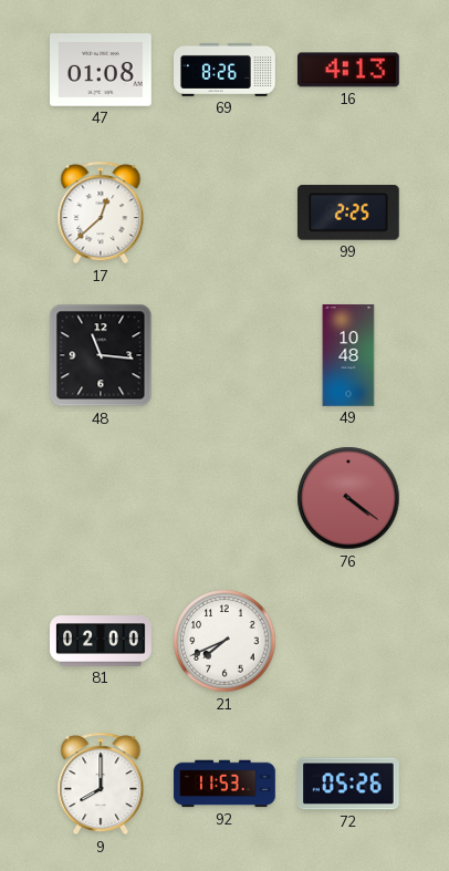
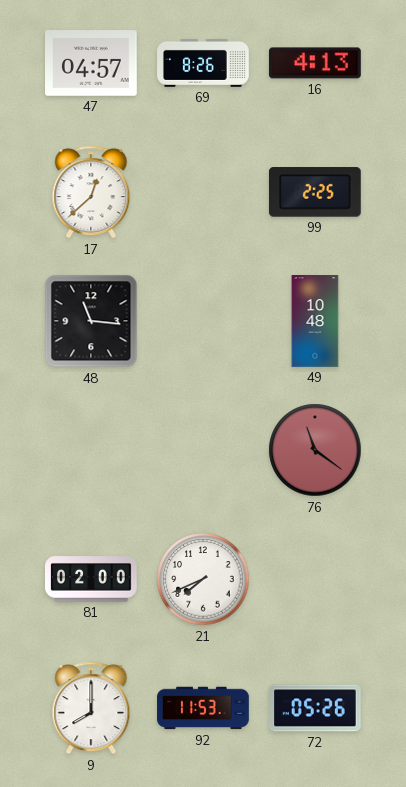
47: 01:08 -> 04:57
76: 4:21 -> 11:21
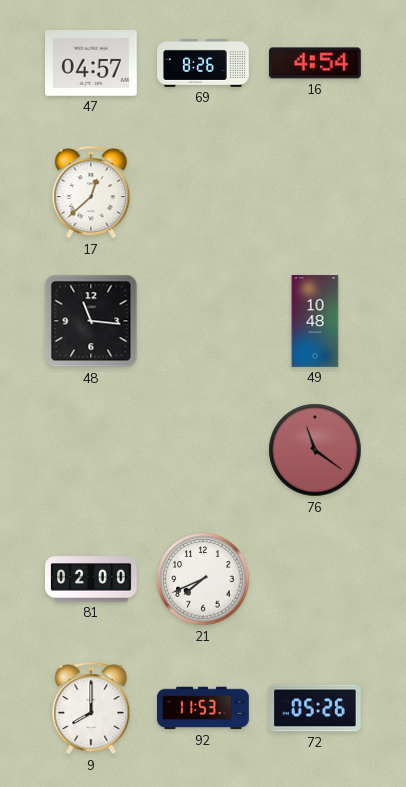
16: 4:13 -> 4:54
99: 2:25 -> none
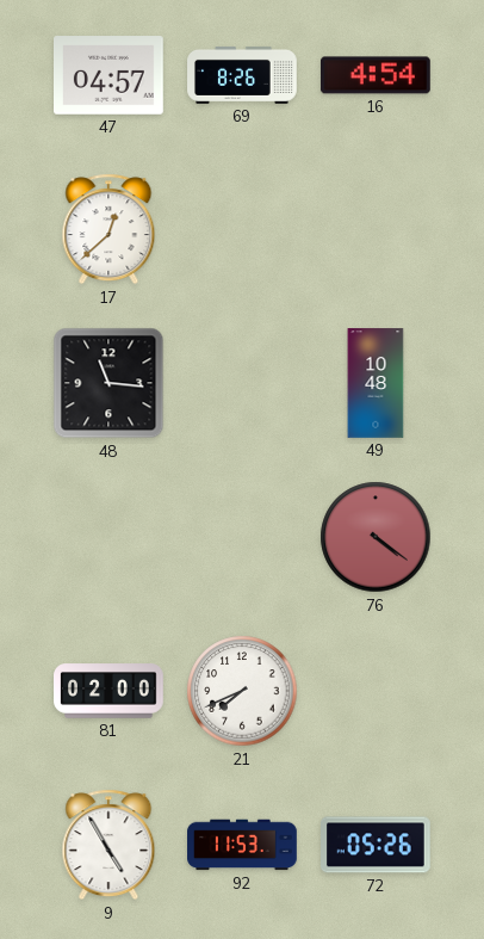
76: 11:21 -> 4:21
9: 8:00 -> 4:55
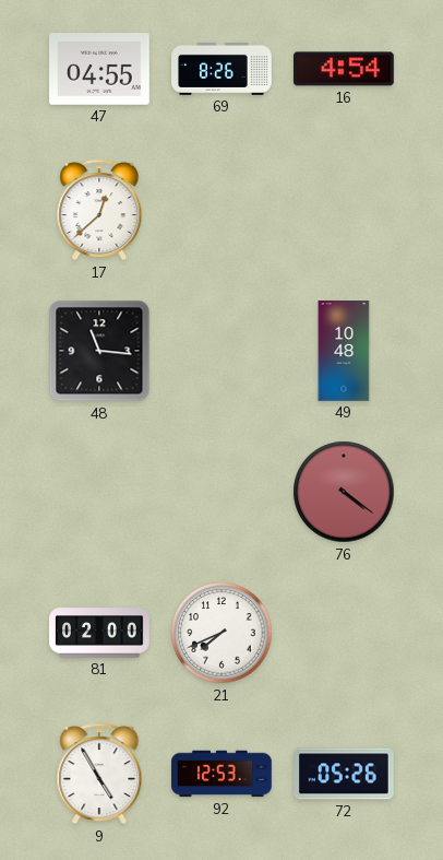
47: 04:57 -> 04:55
92: 11:53 -> 12:53
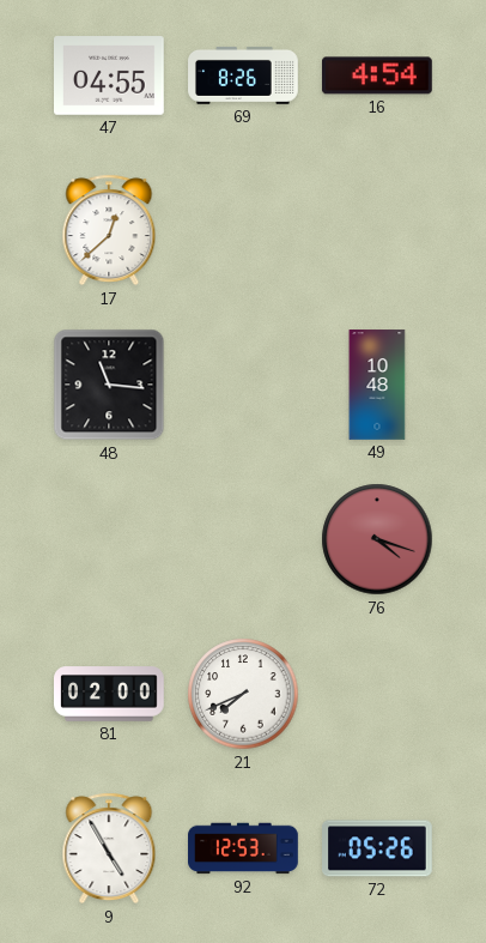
76: 4:21 -> 4:18
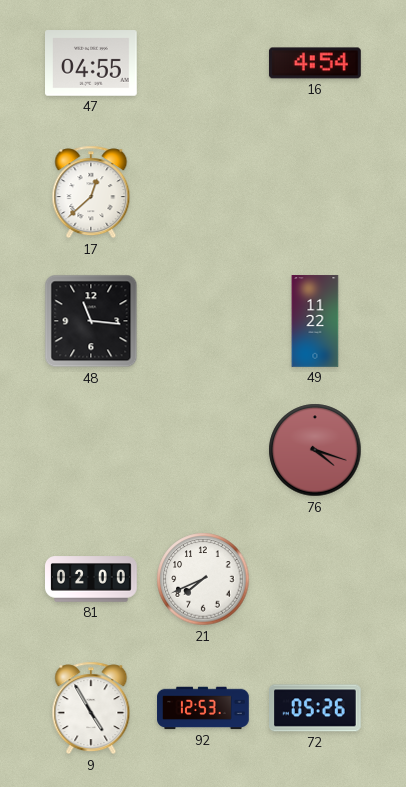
69: 8:26 -> none
49: 10:48 -> 11:22
